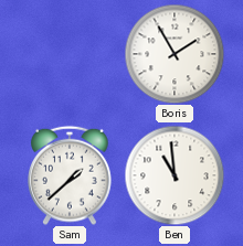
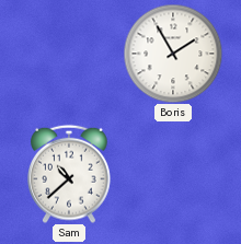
Sam: 1:38 -> 10:38
Ben: 10:59 -> none
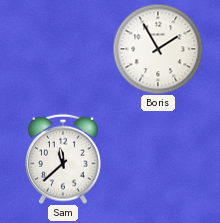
Sam: 10:38 -> 11:38
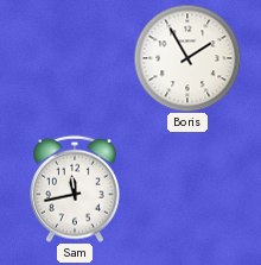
Sam: 11:38 -> 11:43
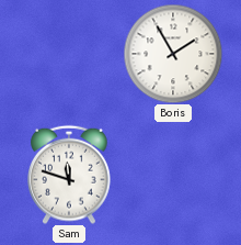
Sam: 11:43 -> 11:48
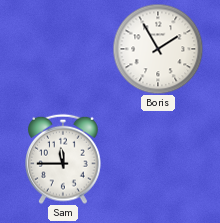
Sam: 11:48 -> 11:45
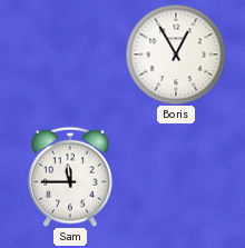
Boris: 1:55 -> 12:55
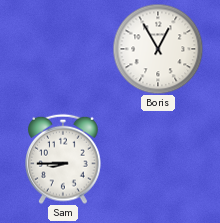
Sam: 11:45 -> 8:45
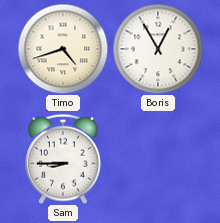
Timo: none -> 4:42
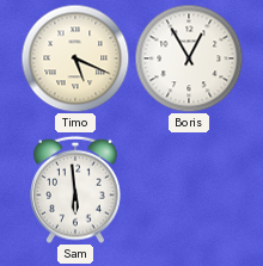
Timo: 4:42 -> 5:19
Sam: 8:45 -> 5:59
